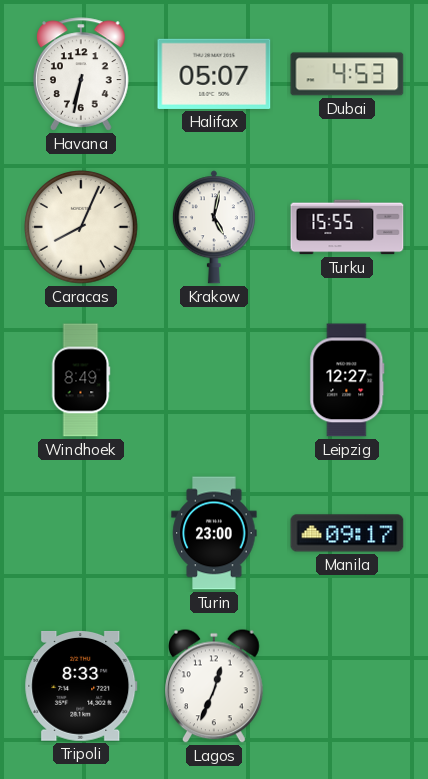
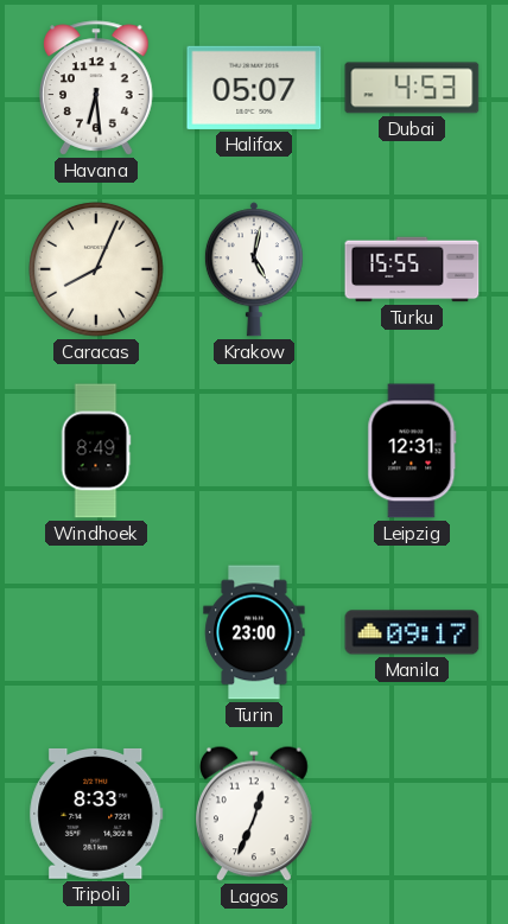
Havana: 6:32 -> 6:29
Leipzig: 12:27 -> 12:31
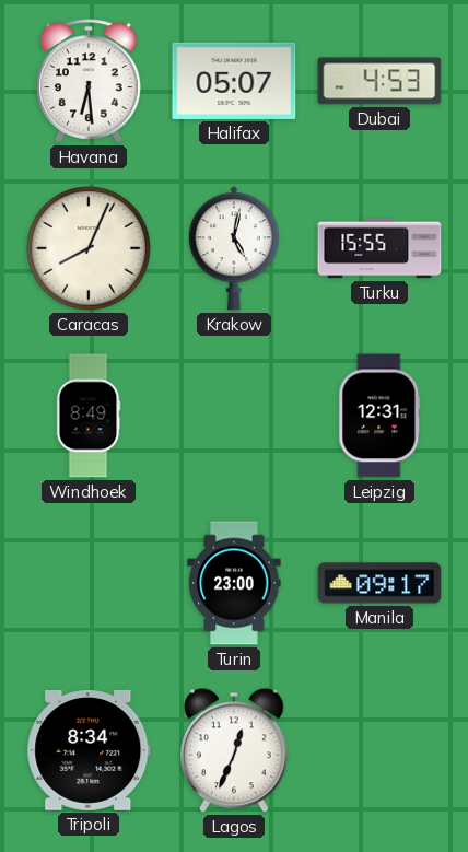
Tripoli: 8:33 -> 8:34
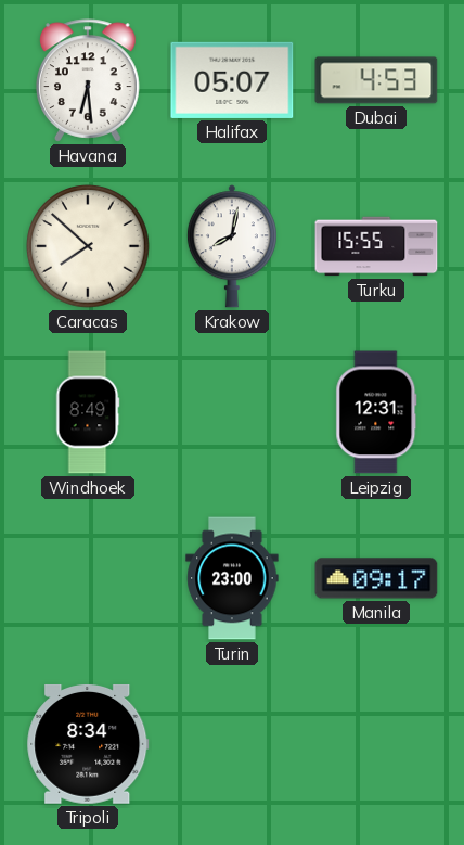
Caracas: 8:04 -> 7:52
Krakow: 5:02 -> 8:02
Lagos: 12:34 -> none
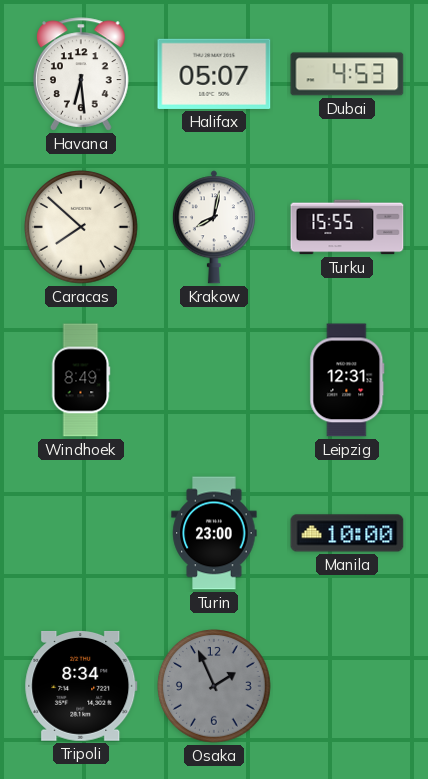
Manila: 09:17 -> 10:00
Osaka: none -> 1:56
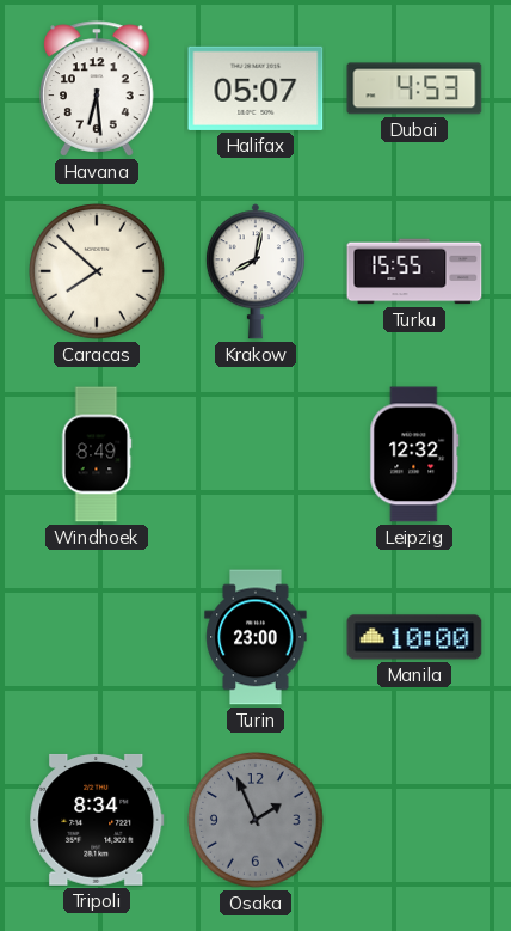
Leipzig: 12:31 -> 12:32
